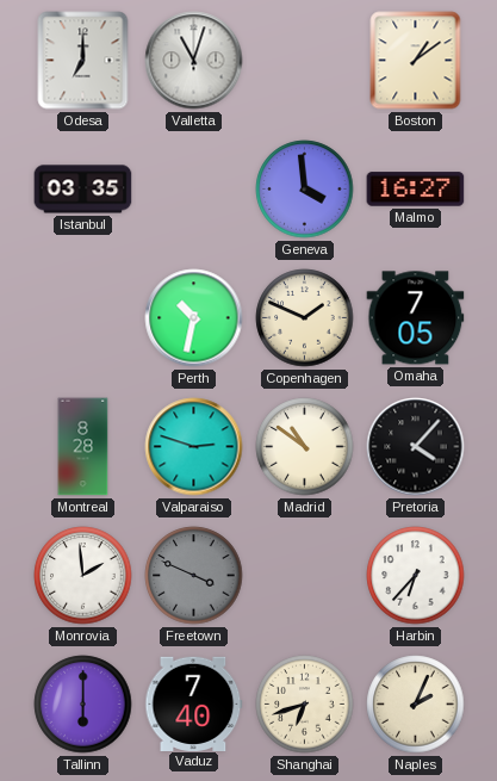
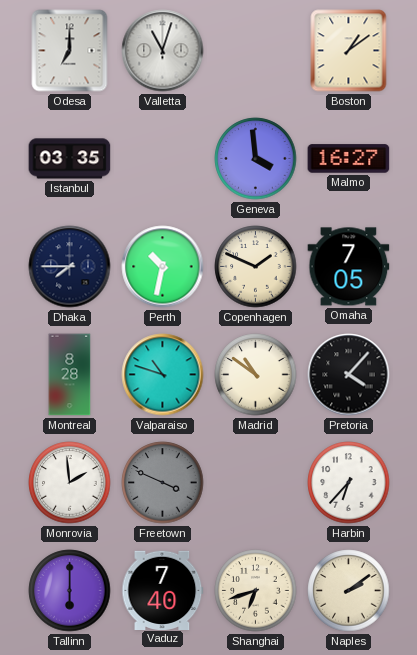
Dhaka: none -> 7:45
Valparaiso: 2:48 -> 10:48
Naples: 2:04 -> 2:09
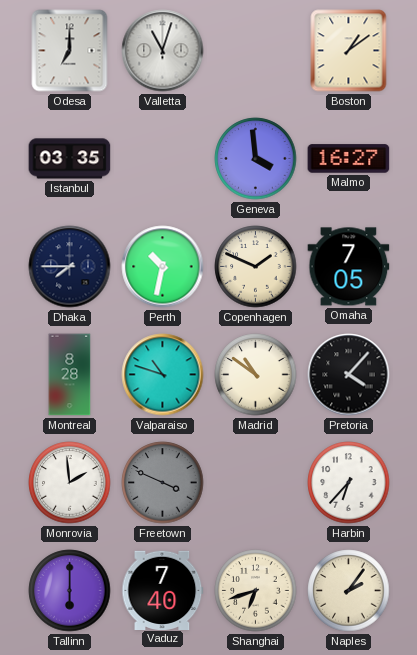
Naples: 2:09 -> 2:06
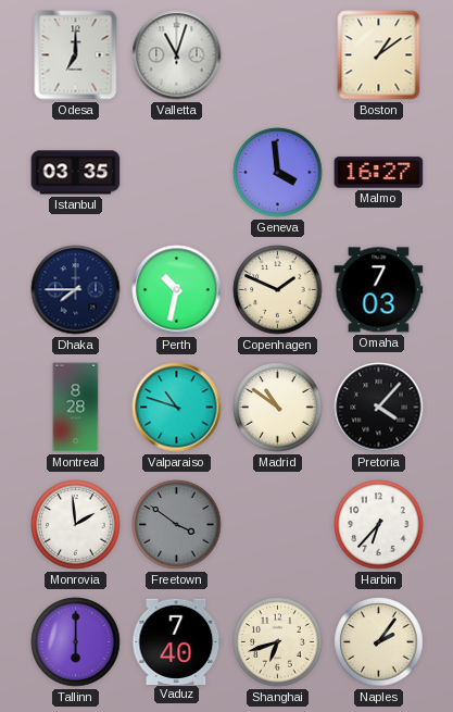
Omaha: 7:05 -> 7:03
Freetown: 3:49 -> 3:51
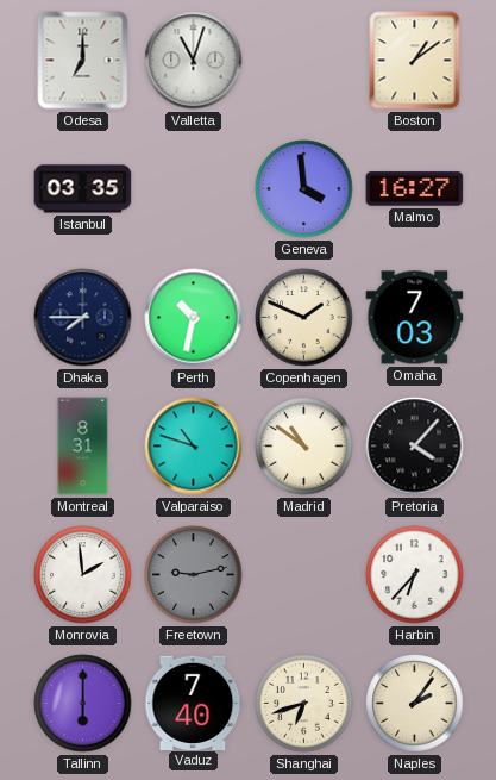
Montreal: 8:28 -> 8:31
Freetown: 3:51 -> 9:13
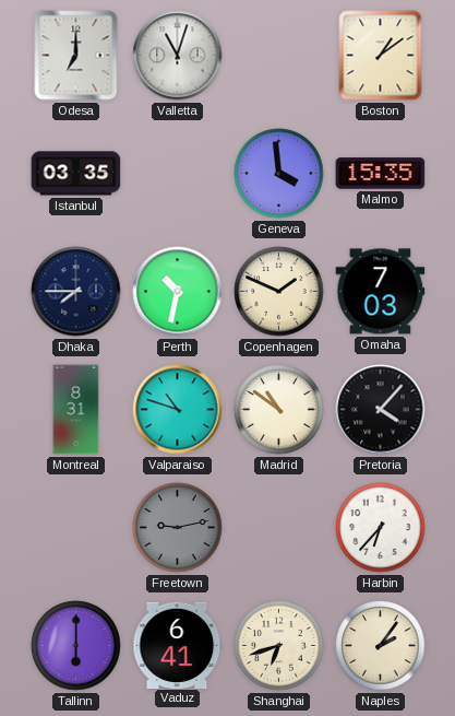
Malmo: 16:27 -> 15:35
Monrovia: 1:59 -> none
Vaduz: 7:40 -> 6:41
